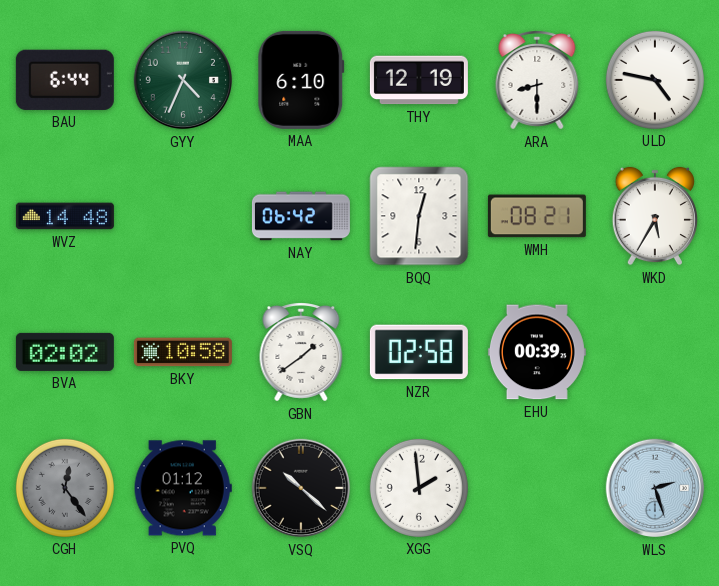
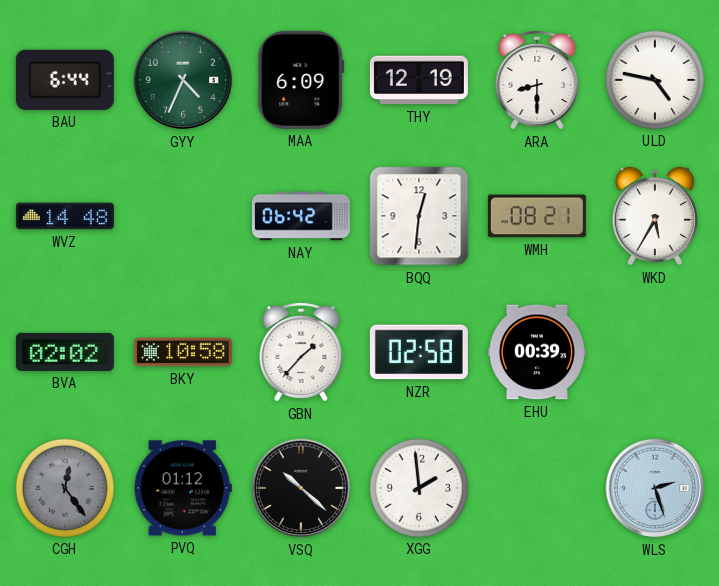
MAA: 6:10 -> 6:09
GBN: 1:39 -> 1:37
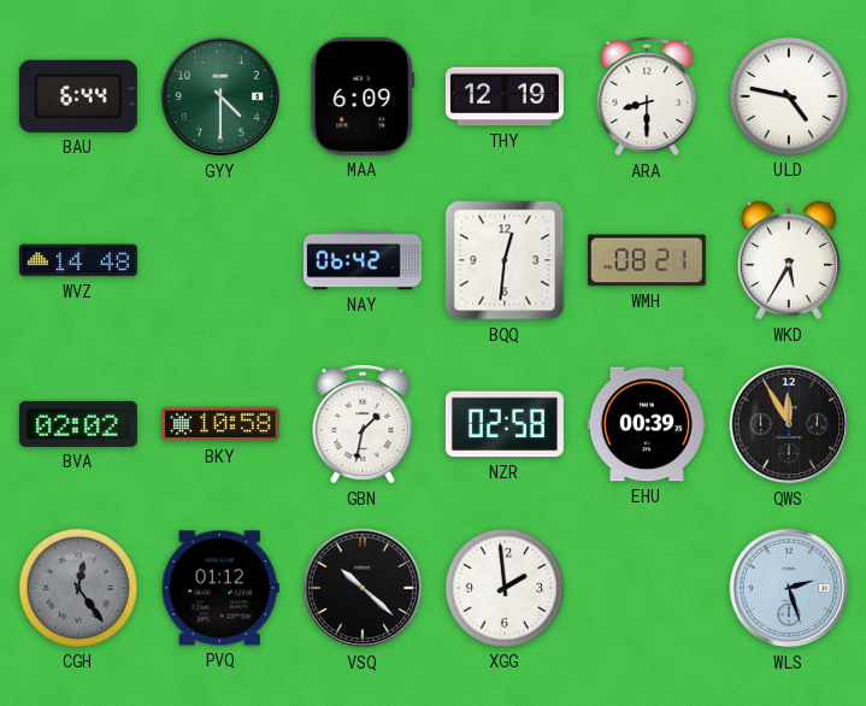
GYY: 4:34 -> 4:30
GBN: 1:37 -> 1:32
QWS: none -> 11:55
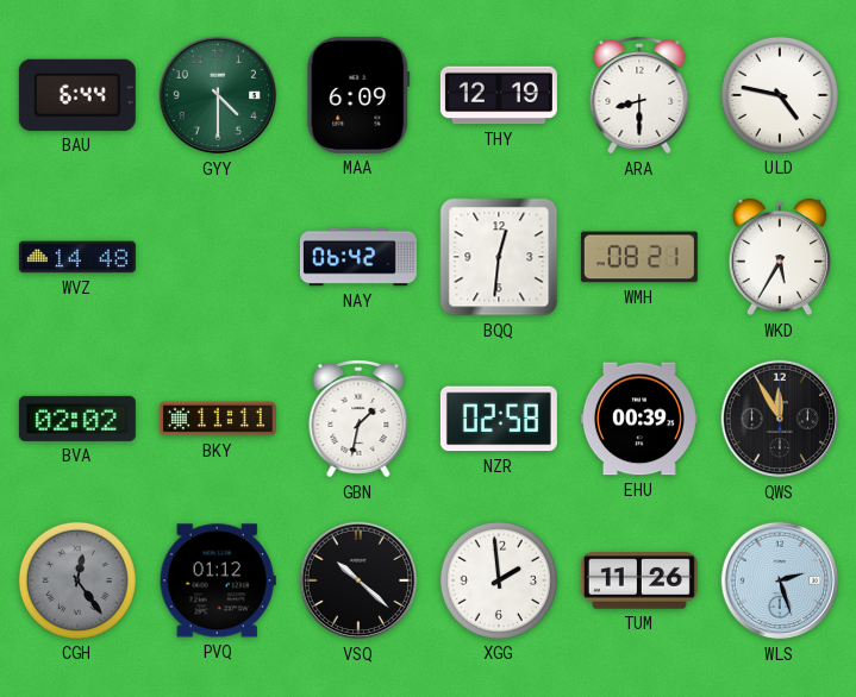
BKY: 10:58 -> 11:11
TUM: none -> 11:26
